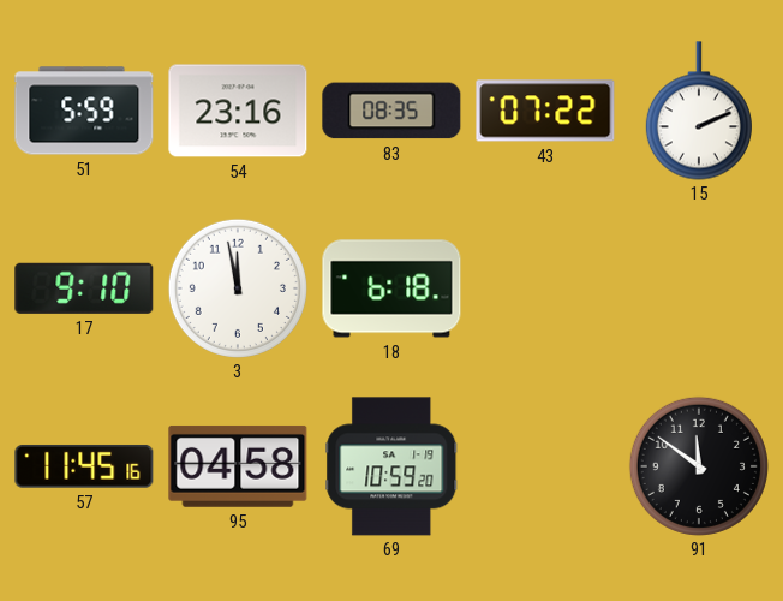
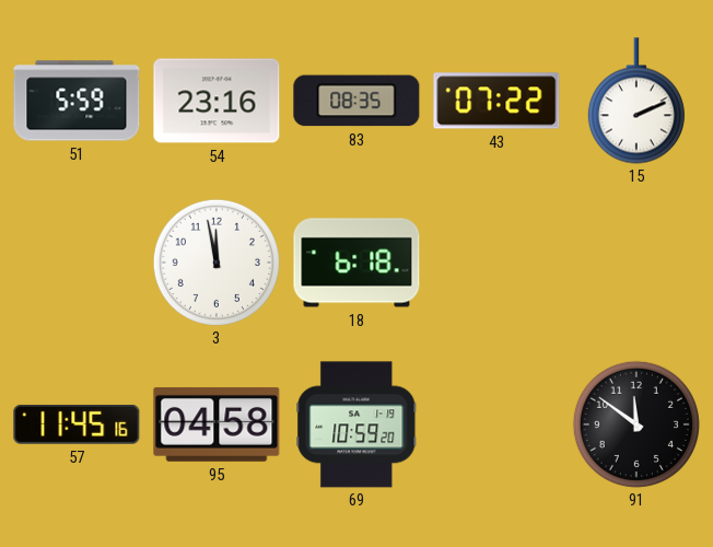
17: 9:10 -> none
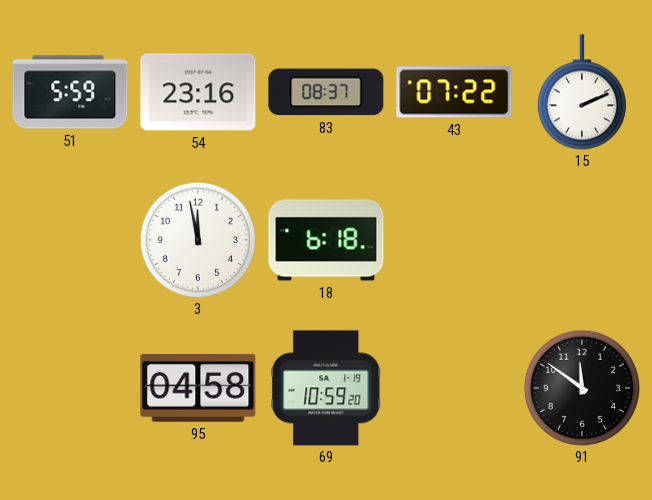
83: 08:35 -> 08:37
57: 11:45 -> none
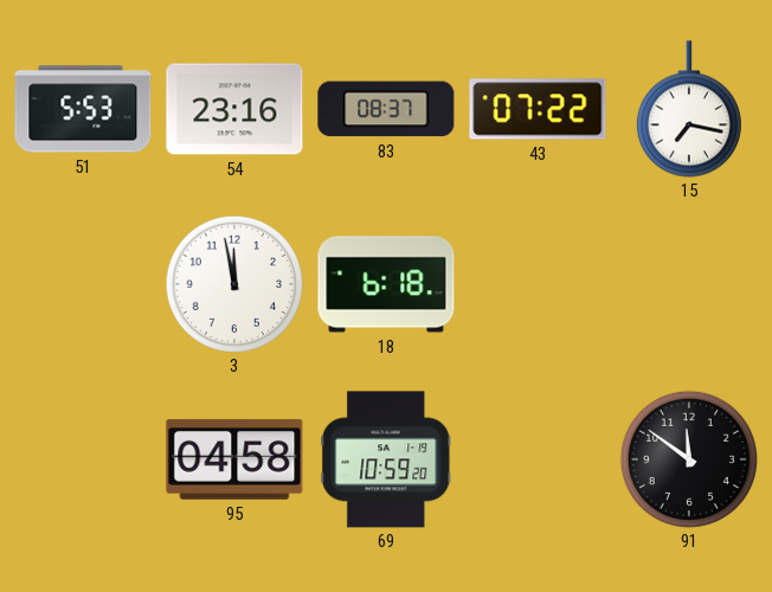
51: 5:59 -> 5:53
15: 2:11 -> 7:17
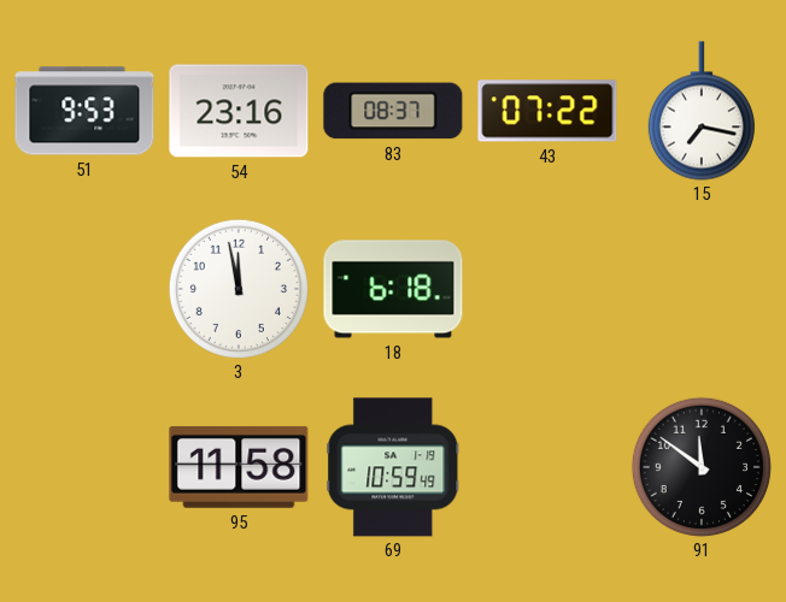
51: 5:53 -> 9:53
95: 04:58 -> 11:58
69: 10:59:20 -> 10:59:49
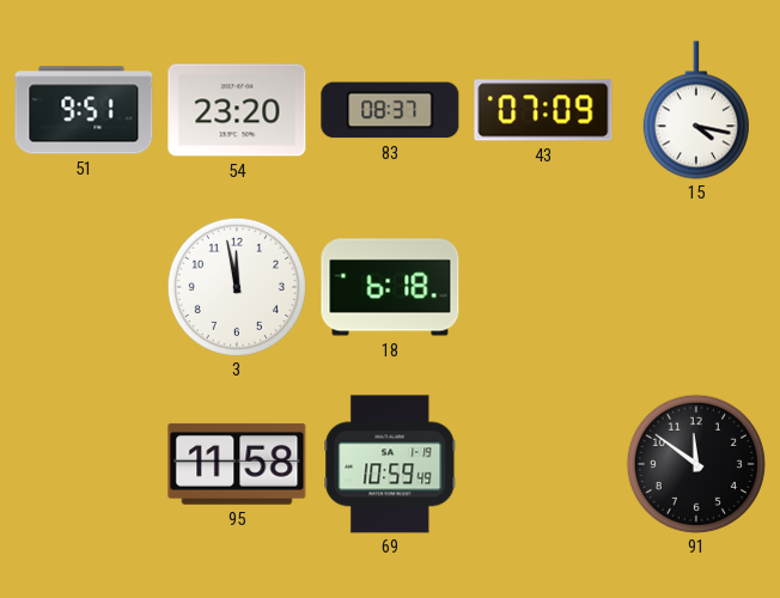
51: 9:53 -> 9:51
54: 23:16 -> 23:20
43: 07:22 -> 07:09
15: 7:17 -> 4:17
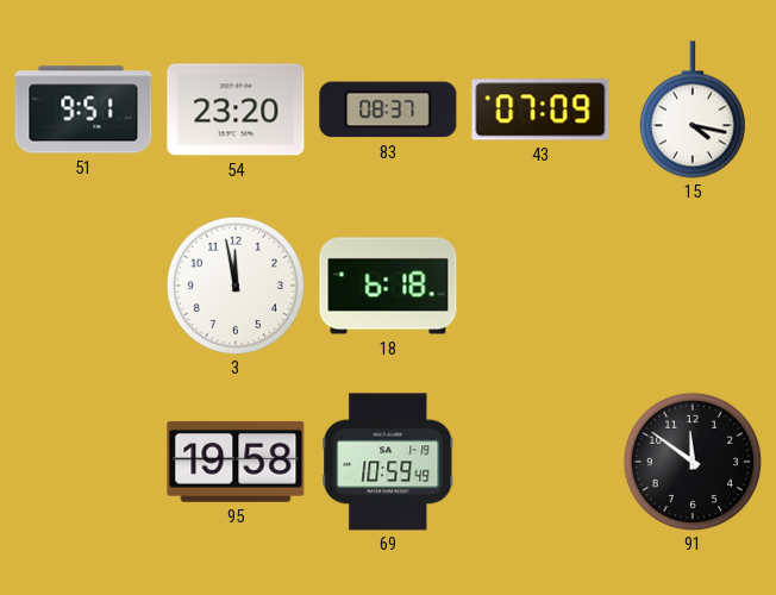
95: 11:58 -> 19:58
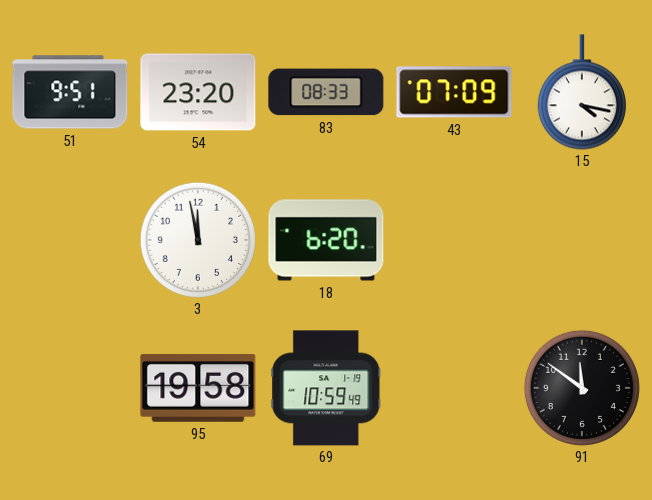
83: 08:37 -> 08:33
18: 6:18 -> 6:20
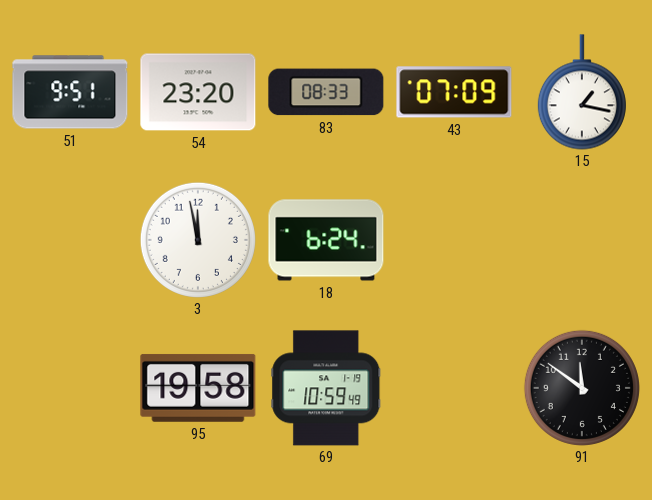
15: 4:17 -> 1:17
18: 6:20 -> 6:24
